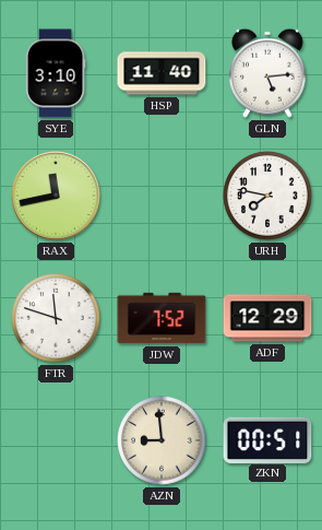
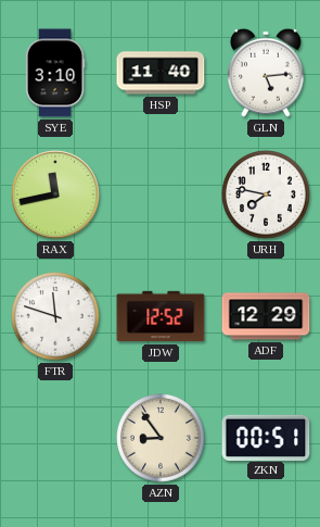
JDW: 7:52 -> 12:52
AZN: 8:59 -> 8:54
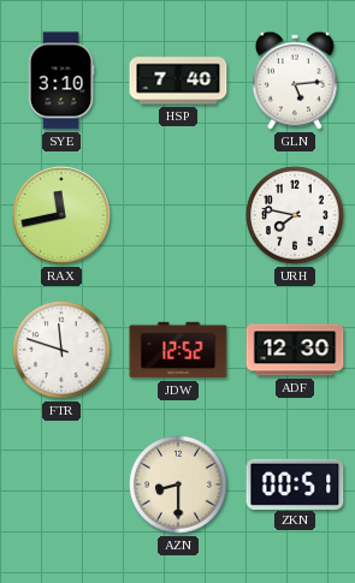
HSP: 11:40 -> 7:40
ADF: 12:29 -> 12:30
AZN: 8:54 -> 8:30
